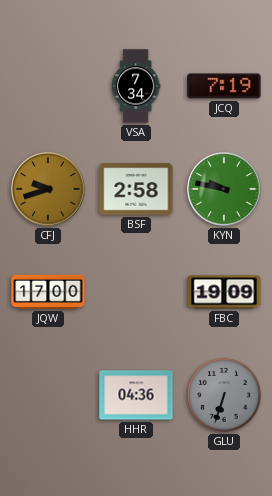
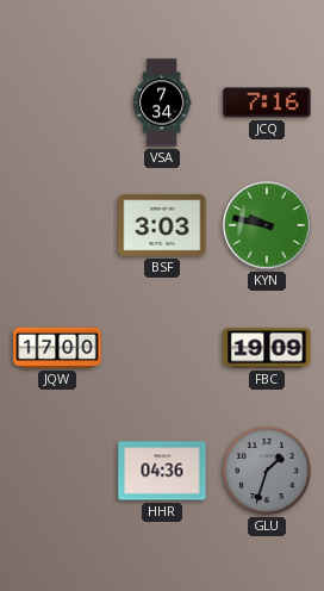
JCQ: 7:19 -> 7:16
CFJ: 9:42 -> none
BSF: 2:58 -> 3:03
GLU: 6:33 -> 1:33
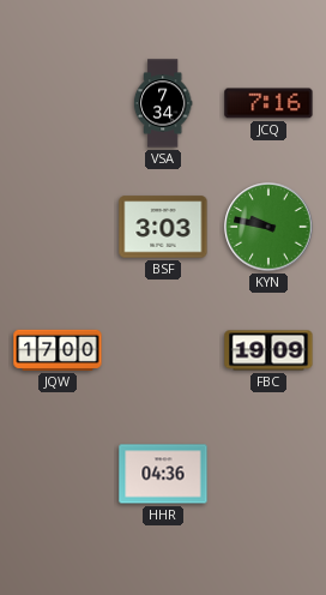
GLU: 1:33 -> none
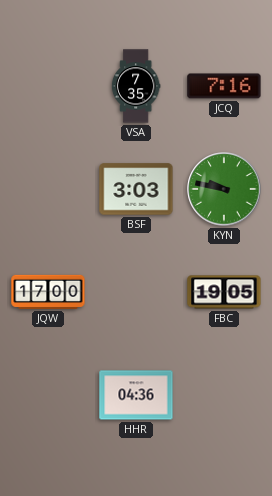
VSA: 7:34 -> 7:35
FBC: 19:09 -> 19:05
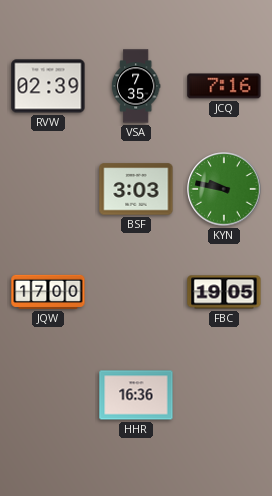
RVW: none -> 02:39
HHR: 04:36 -> 16:36
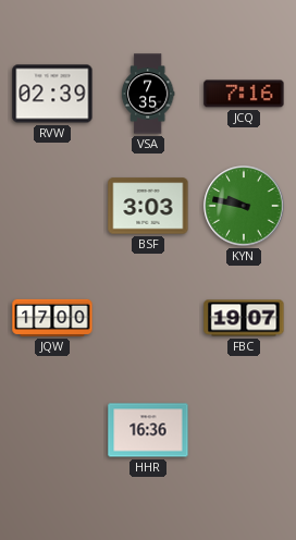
FBC: 19:05 -> 19:07
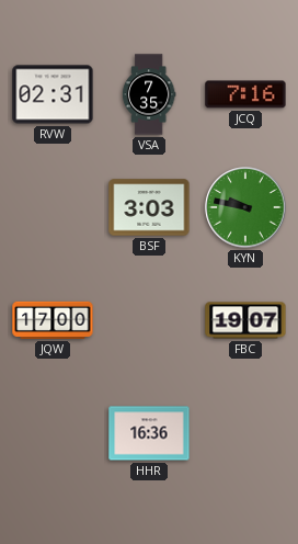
RVW: 02:39 -> 02:31
